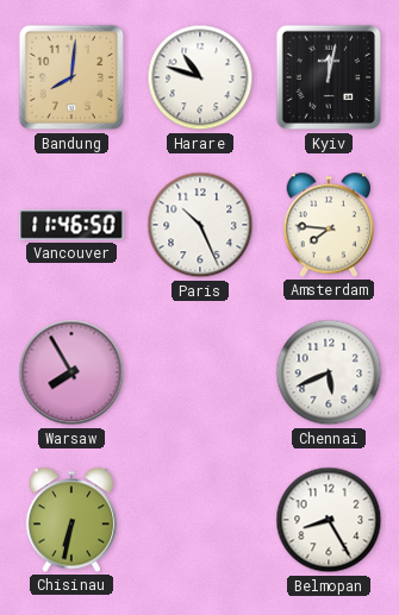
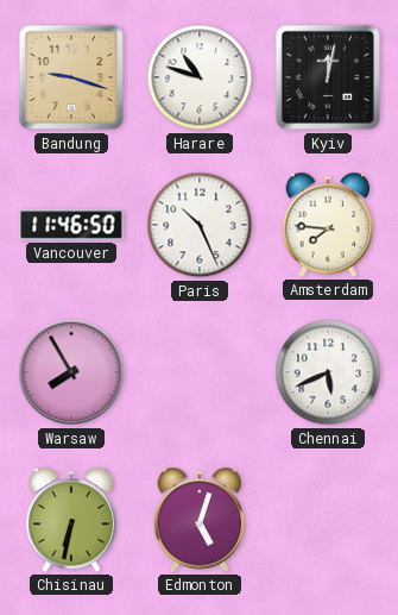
Bandung: 8:01 -> 9:18
Edmonton: none -> 5:03
Belmopan: 8:25 -> none
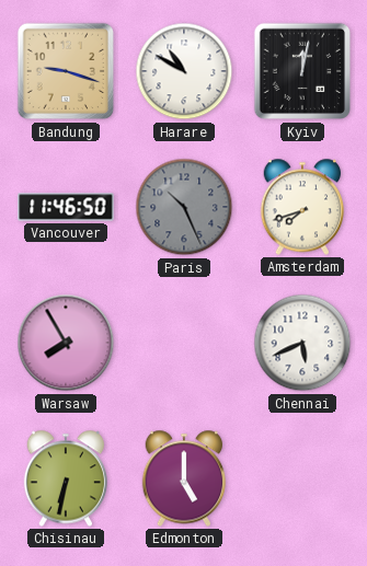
Harare: 10:48 -> 10:50
Paris dial: white -> grey
Amsterdam: 7:46 -> 7:42
Edmonton: 5:03 -> 5:00
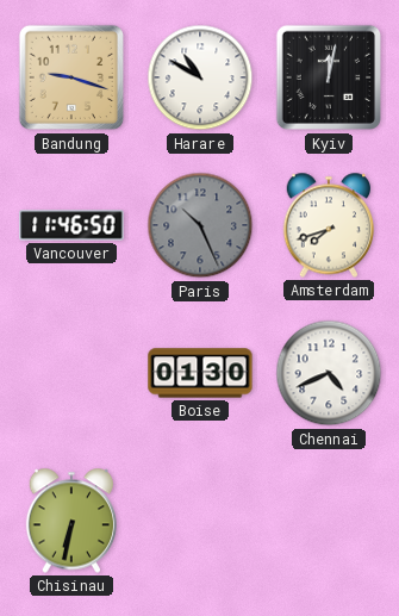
Warsaw: 7:55 -> none
Boise: none -> 01:30
Chennai: 5:41 -> 4:41
Edmonton: 5:00 -> none
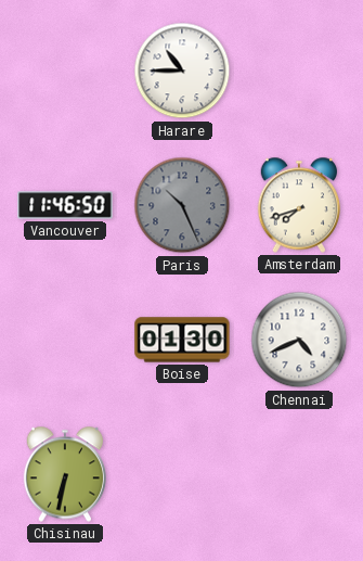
Bandung: 9:18 -> none
Harare: 10:50 -> 10:45
Kyiv: 12:02 -> none
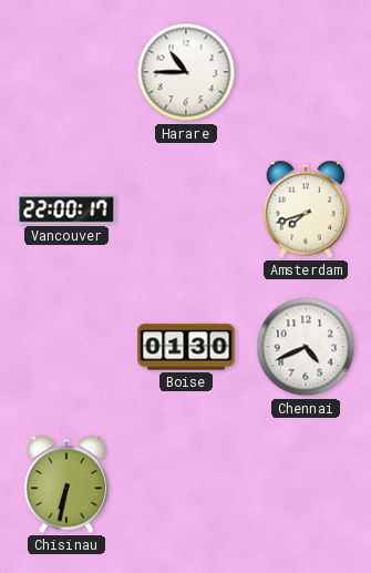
Vancouver: 11:46 -> 22:00
Paris: 10:26 -> none
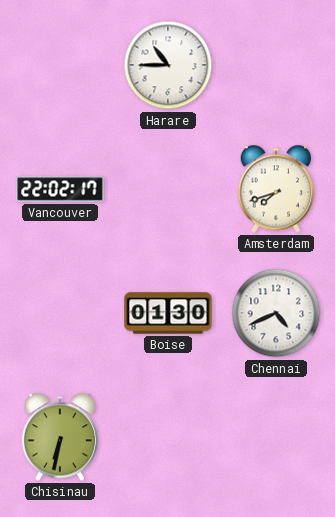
Vancouver: 22:00 -> 22:02
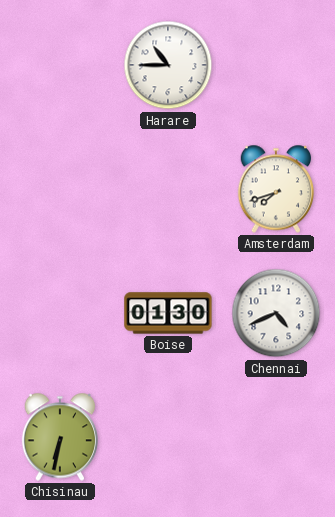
Vancouver: 22:02 -> none
